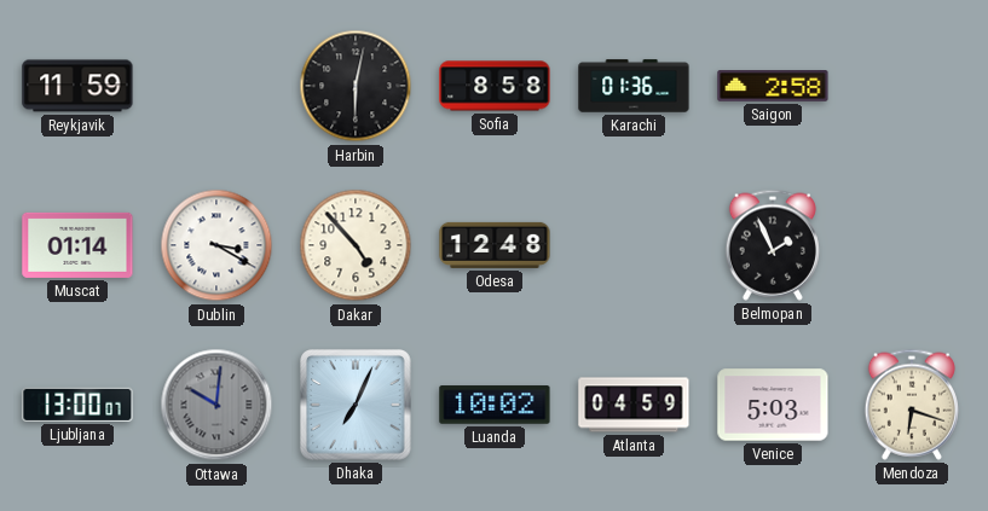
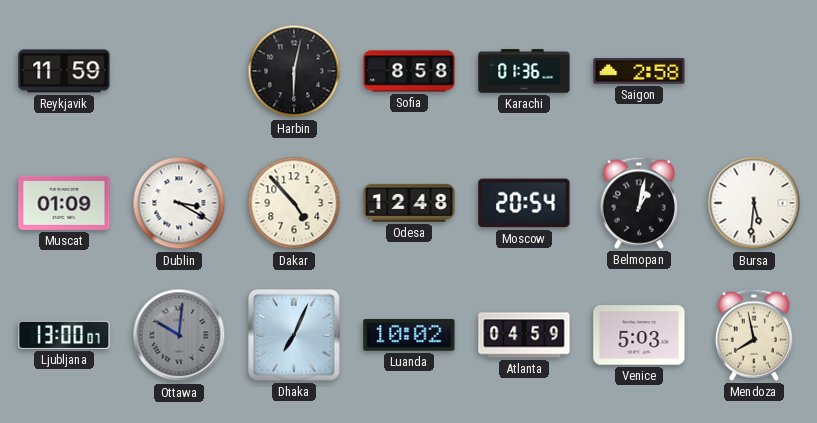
Muscat: 01:14 -> 01:09
Moscow: none -> 20:54
Belmopan: 1:56 -> 1:02
Bursa: none -> 5:31
Mendoza: 6:18 -> 7:58
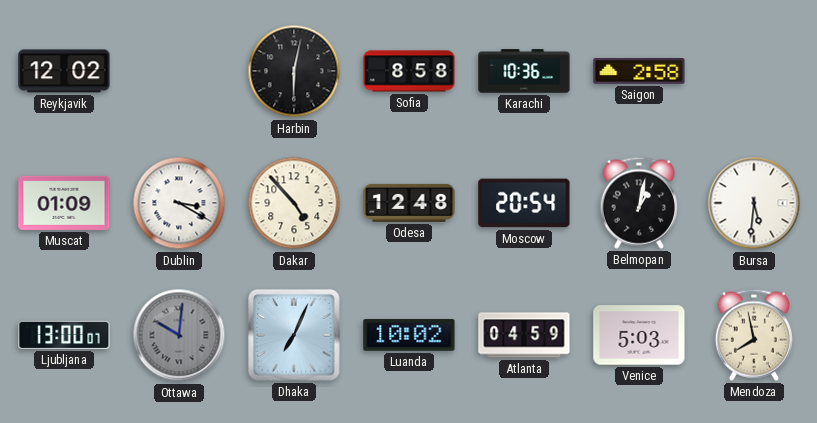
Reykjavik: 11:59 -> 12:02
Karachi: 01:36 -> 10:36
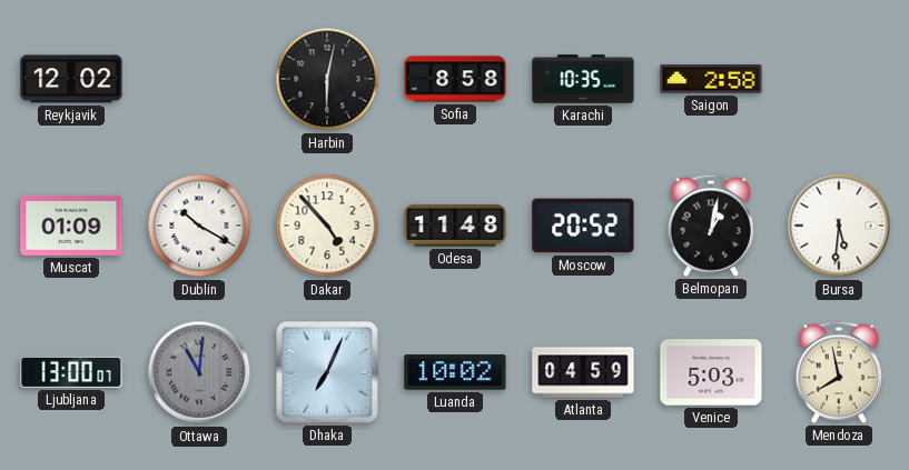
Karachi: 10:36 -> 10:35
Dublin: 3:20 -> 10:20
Odesa: 12:48 -> 11:48
Moscow: 20:54 -> 20:52
Ottawa: 10:01 -> 11:01
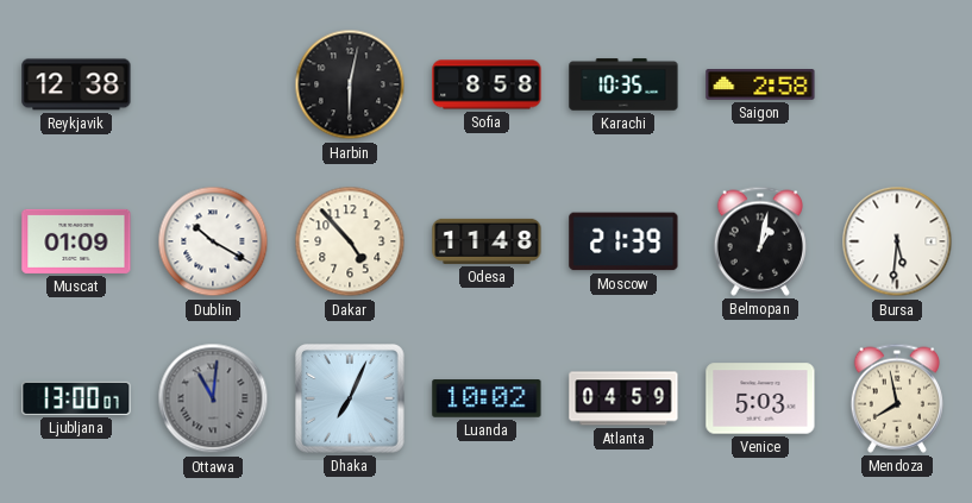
Reykjavik: 12:02 -> 12:38
Moscow: 20:52 -> 21:39
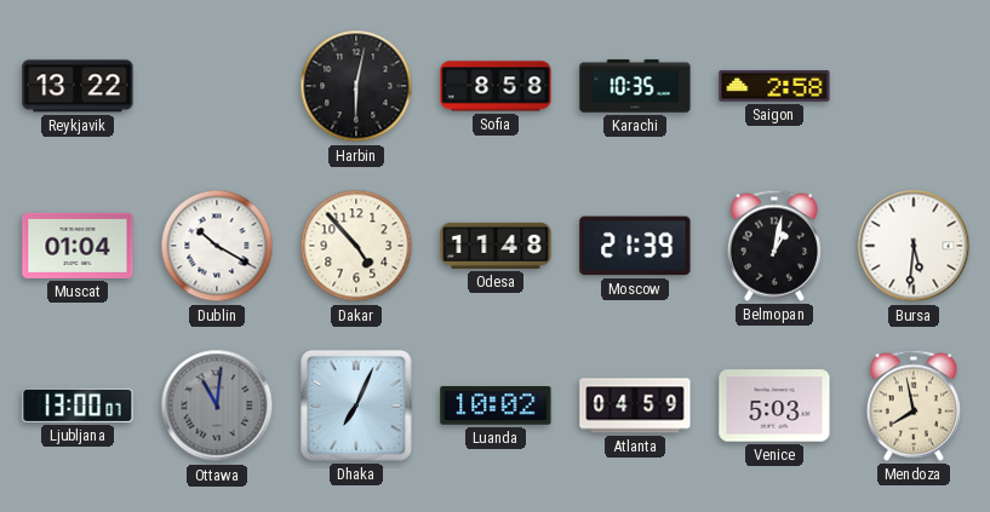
Reykjavik: 12:38 -> 13:22
Muscat: 01:09 -> 01:04
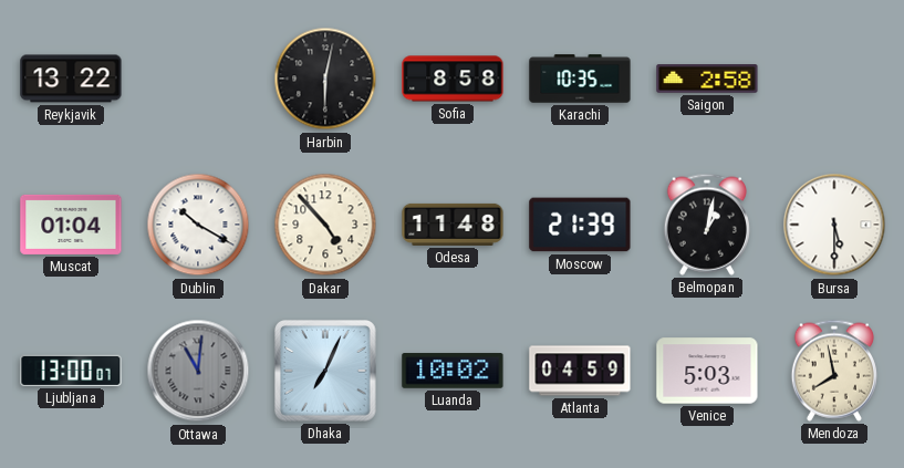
Bursa: 5:31 -> 5:30
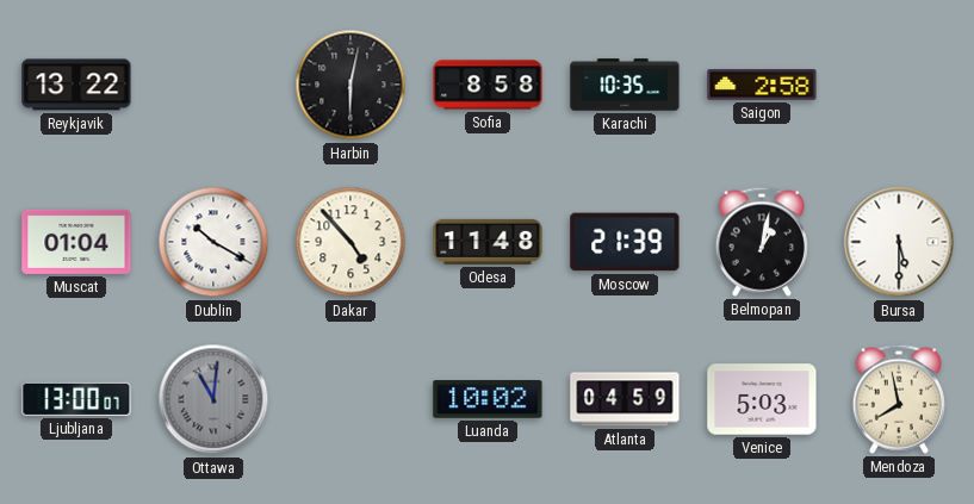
Dhaka: 7:04 -> none
